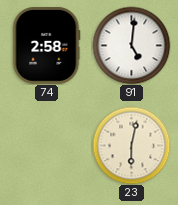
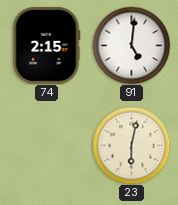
74: 2:58 -> 2:15
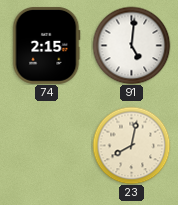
23: 6:02 -> 8:02
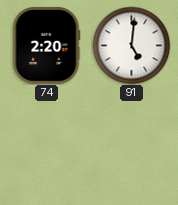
74: 2:15 -> 2:20
23: 8:02 -> none
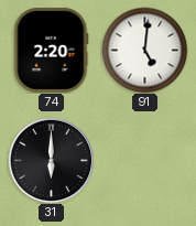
31: none -> 6:00
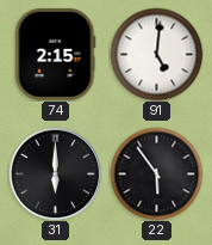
74: 2:20 -> 2:15
22: none -> 5:54
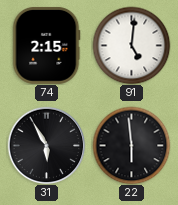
31: 6:00 -> 5:55
22: 5:54 -> 5:59
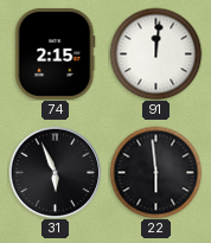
91: 5:01 -> 12:01
31: 5:55 -> 5:56
